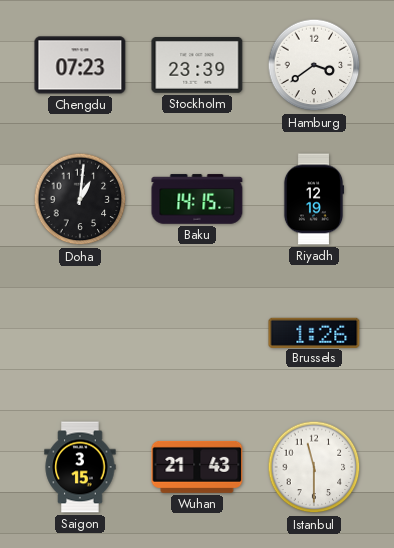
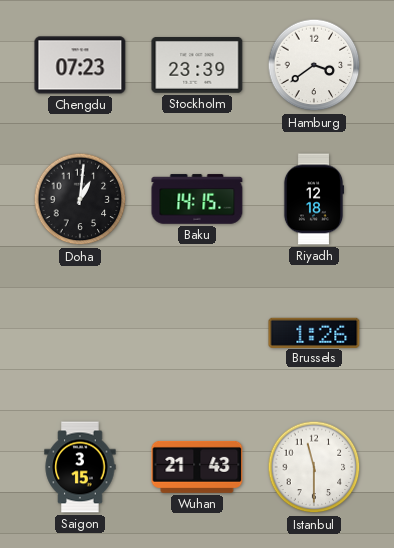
Riyadh: 12:19 -> 12:18
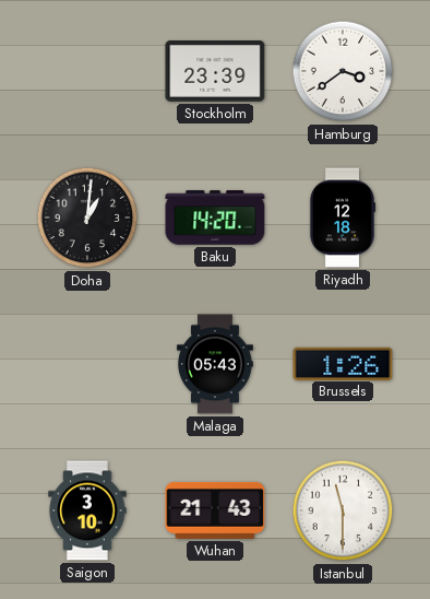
Chengdu: 07:23 -> none
Baku: 14:15 -> 14:20
Malaga: none -> 05:43
Saigon: 3:15 -> 3:10
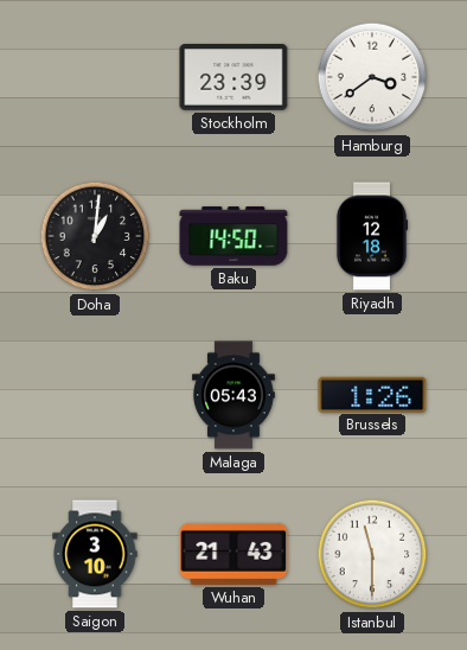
Baku: 14:20 -> 14:50
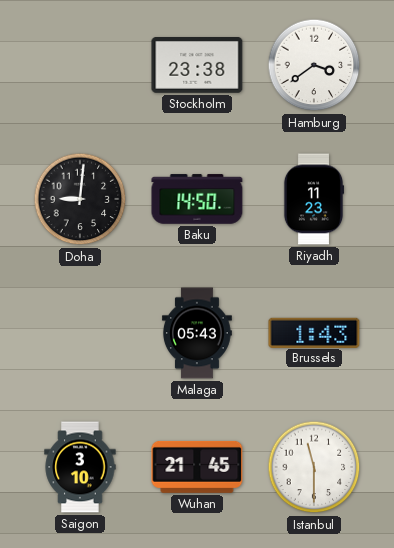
Stockholm: 23:39 -> 23:38
Doha: 1:01 -> 9:01
Riyadh: 12:18 -> 11:23
Brussels: 1:26 -> 1:43
Wuhan: 21:43 -> 21:45
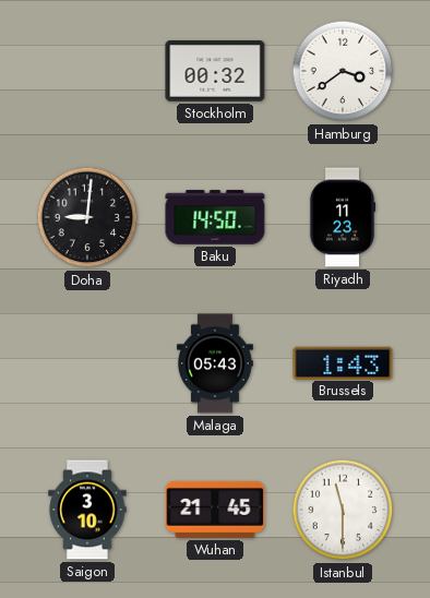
Stockholm: 23:38 -> 00:32
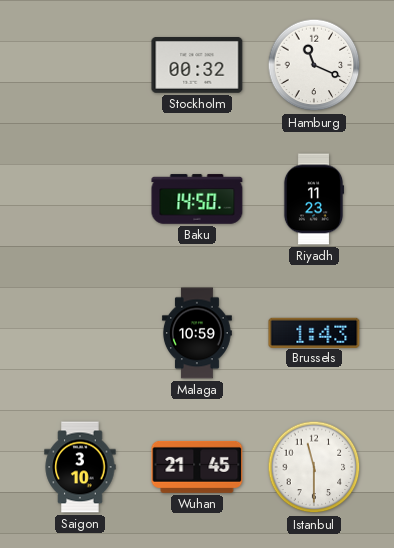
Hamburg: 3:39 -> 11:19
Doha: 9:01 -> none
Malaga: 05:43 -> 10:59
